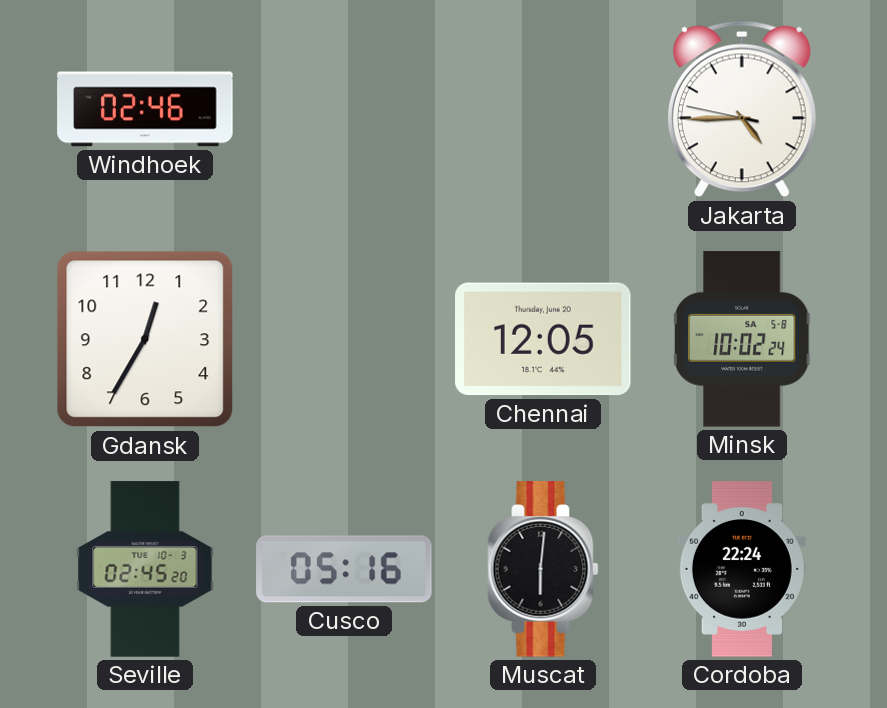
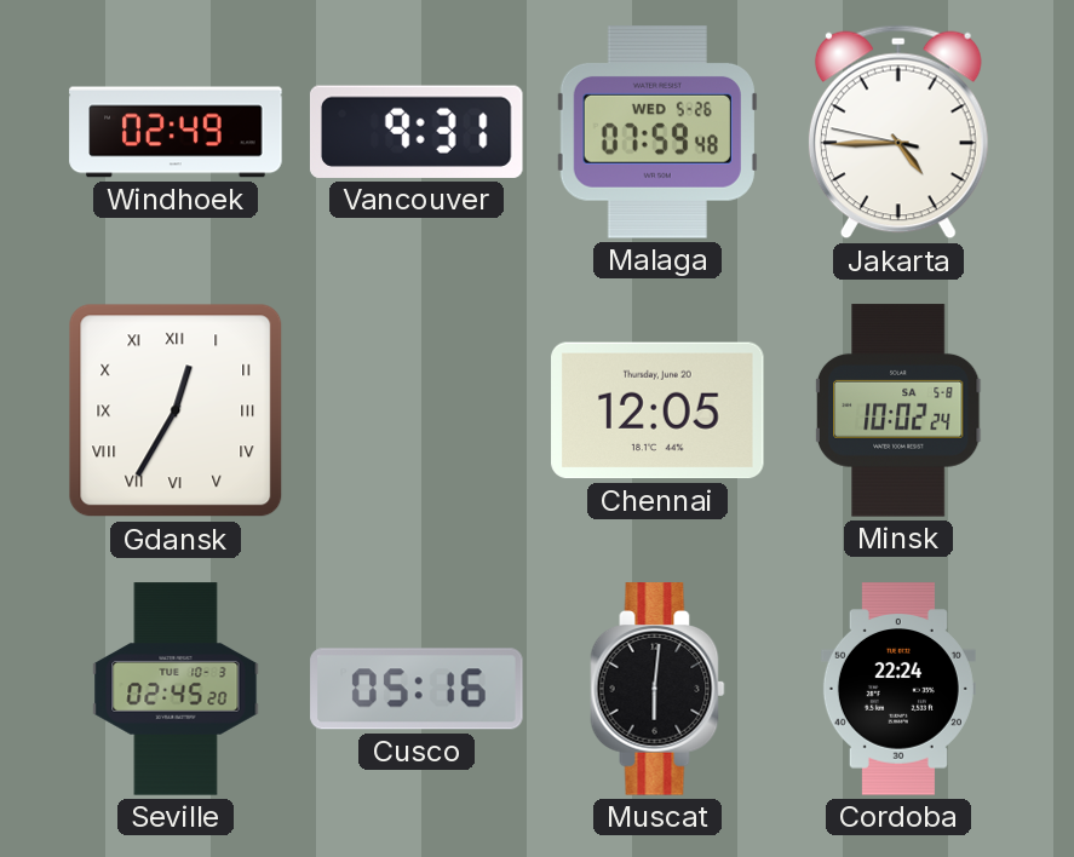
Windhoek: 02:46 -> 02:49
Vancouver: none -> 9:31
Malaga: none -> 07:59
Gdansk numerals: Arabic -> Roman
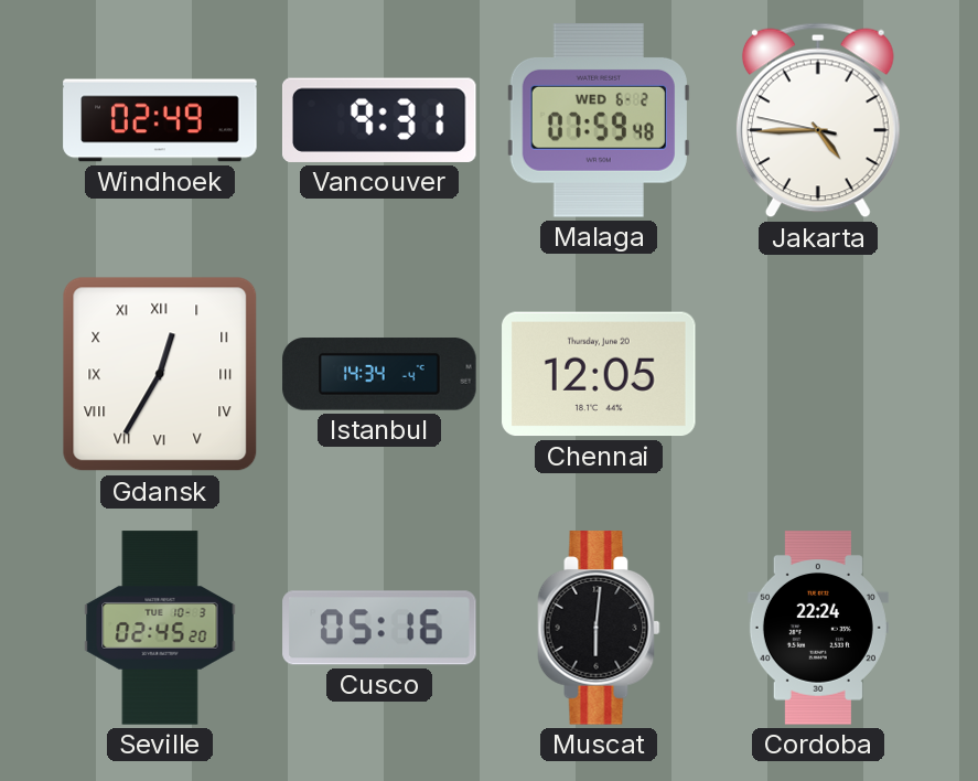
Malaga date: WED 5-26 -> WED 6-2
Istanbul: none -> 14:34
Minsk: 10:02 -> none
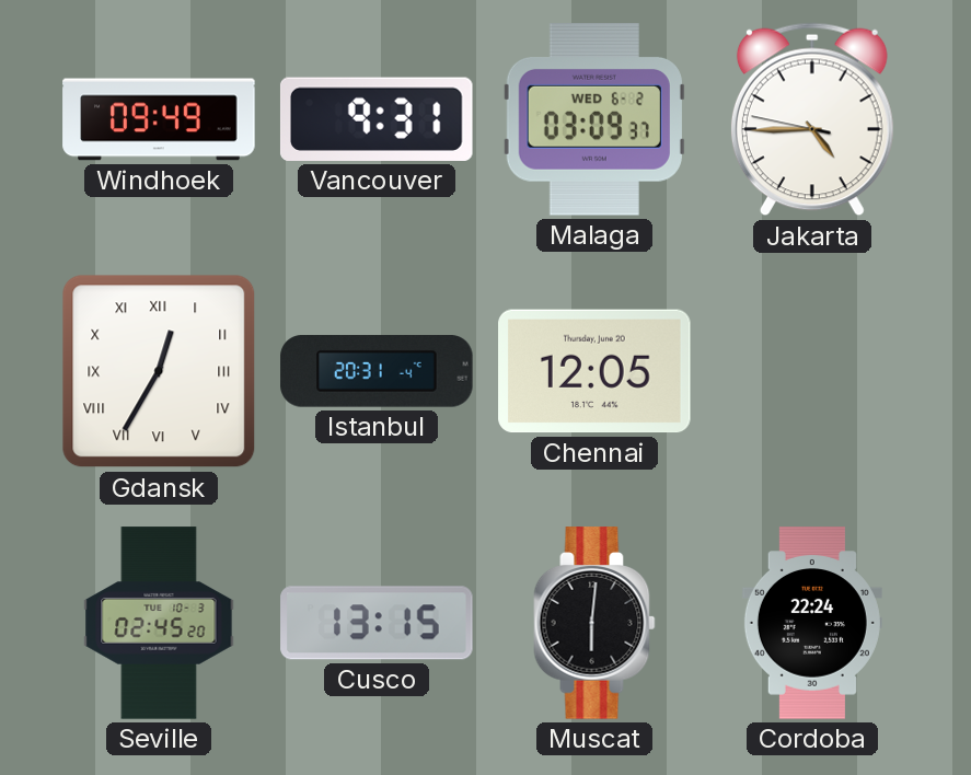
Windhoek: 02:49 -> 09:49
Malaga: 07:59 -> 03:09
Istanbul: 14:34 -> 20:31
Cusco: 05:16 -> 13:15
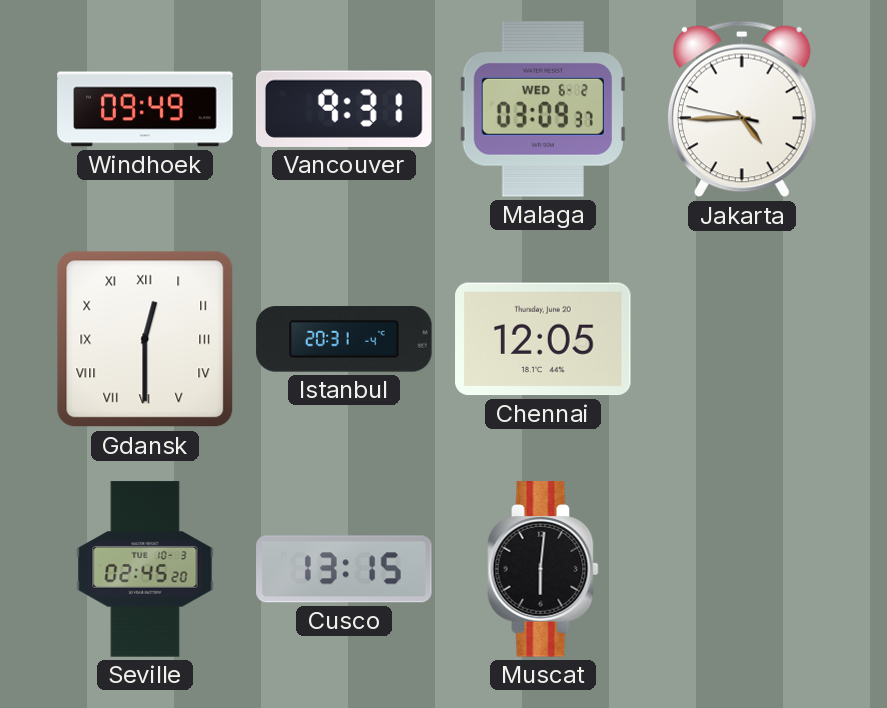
Gdansk: 12:35 -> 12:30
Cordoba: 22:24 -> none
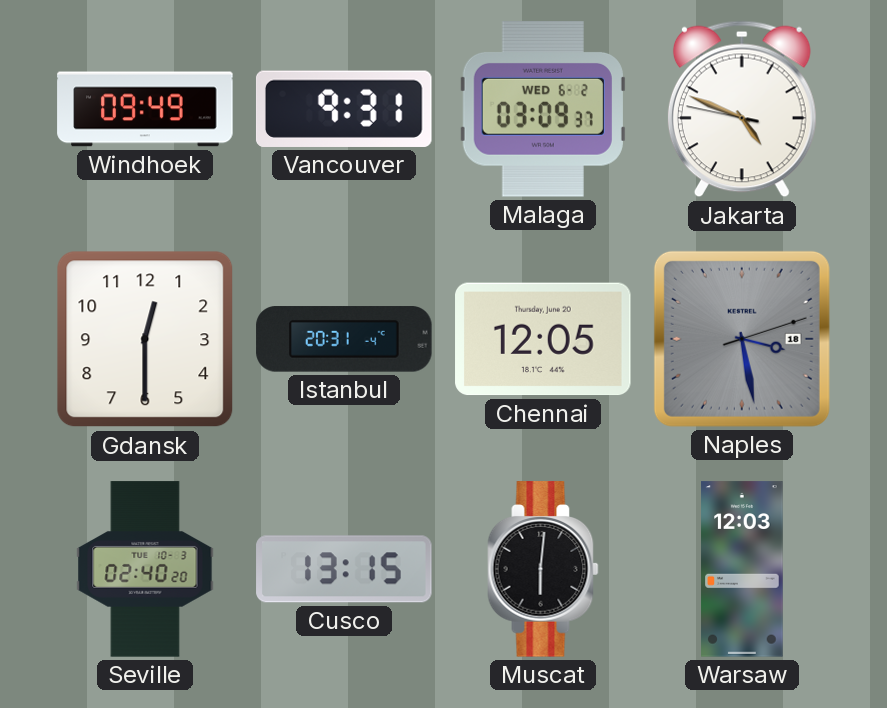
Jakarta: 4:44 -> 4:48
Gdansk numerals: Roman -> Arabic
Naples: none -> 3:28
Seville: 02:45 -> 02:40
Warsaw: none -> 12:03
